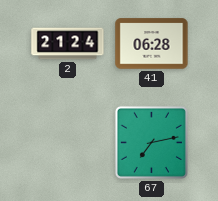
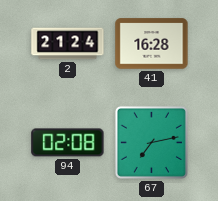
41: 06:28 -> 16:28
94: none -> 02:08
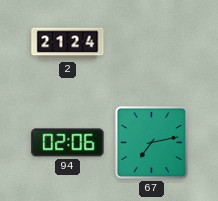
41: 16:28 -> none
94: 02:08 -> 02:06
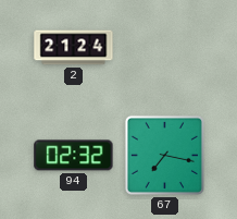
94: 02:06 -> 02:32
67: 7:13 -> 7:17
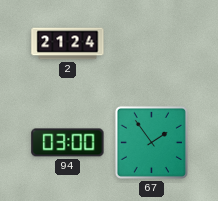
94: 02:32 -> 03:00
67: 7:17 -> 1:54
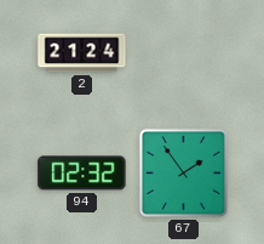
94: 03:00 -> 02:32
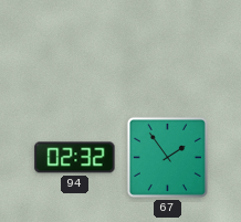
2: 21:24 -> none
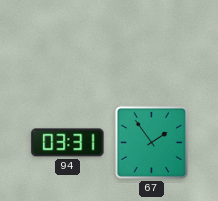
94: 02:32 -> 03:31
